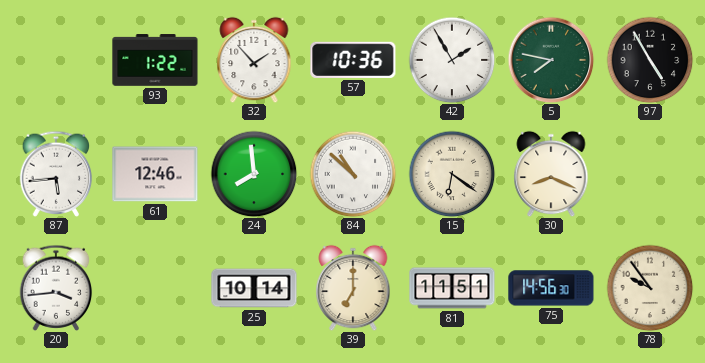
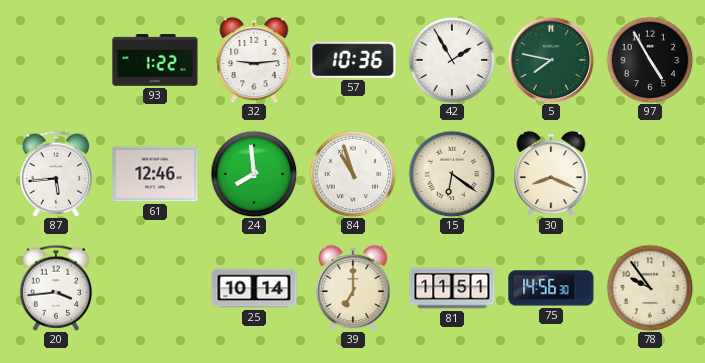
32: 1:53 -> 9:14
84: 10:52 -> 10:57
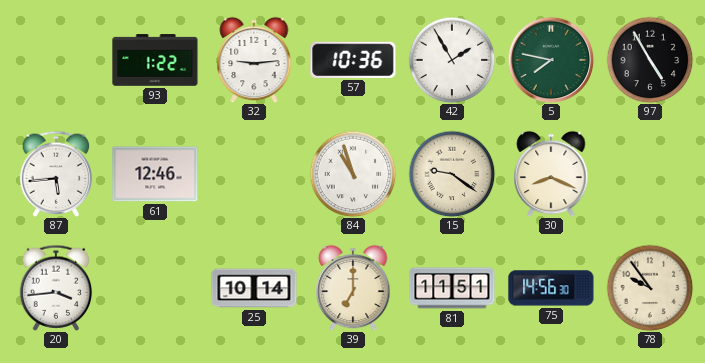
24: 7:59 -> none
15: 6:21 -> 9:21
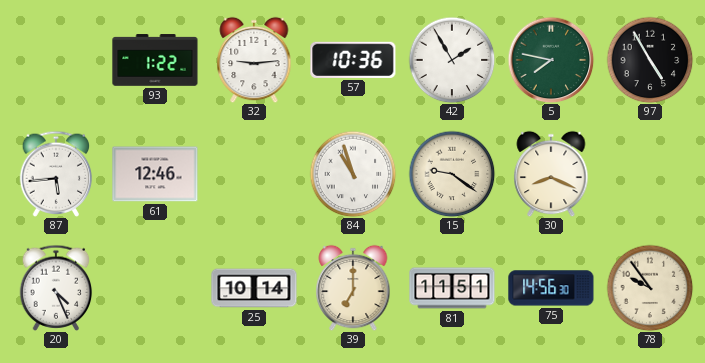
20: 3:44 -> 4:26
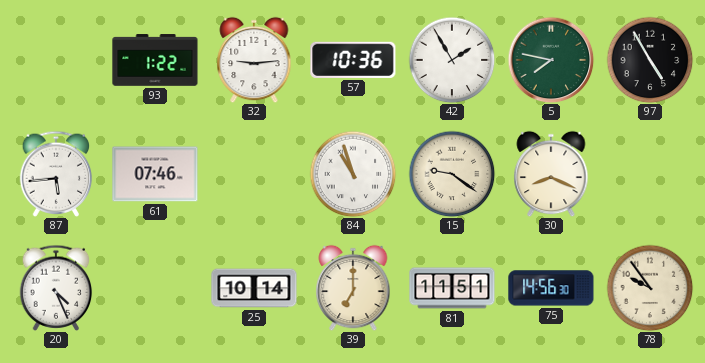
61: 12:46 -> 07:46
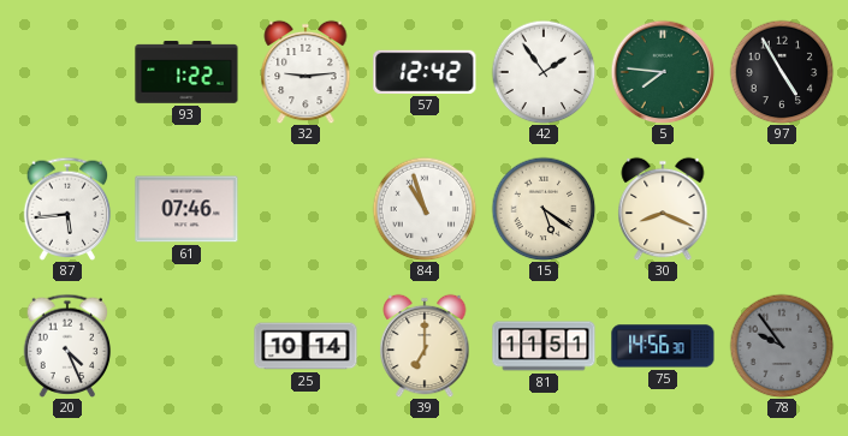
57: 10:36 -> 12:42
42: 1:55 -> 1:54
5: 7:47 -> 7:46
15: 9:21 -> 5:21
78 dial: cream -> grey
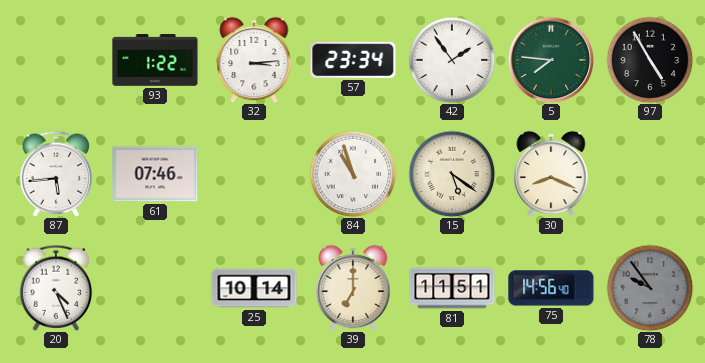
32: 9:14 -> 3:14
57: 12:42 -> 23:34
75: 14:56:30 -> 14:56:40
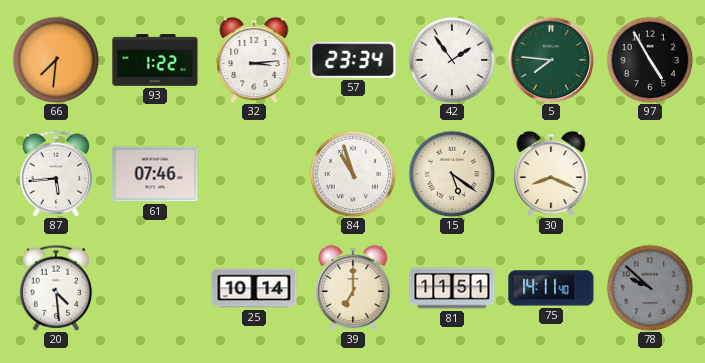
66: none -> 7:31
20: 4:26 -> 4:29
75: 14:56 -> 14:11
78: 9:54 -> 9:52
